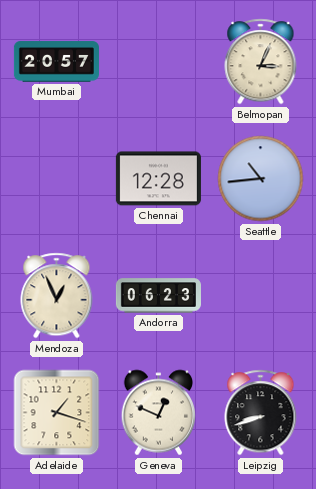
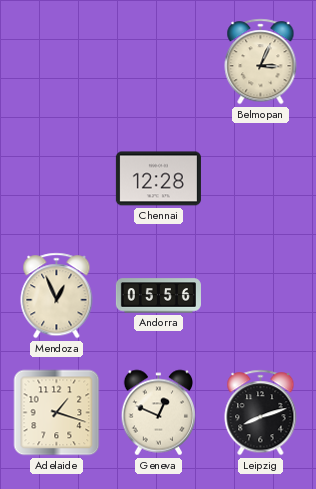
Mumbai: 20:57 -> none
Seattle: 10:44 -> none
Andorra: 06:23 -> 05:56
Leipzig: 8:42 -> 8:12
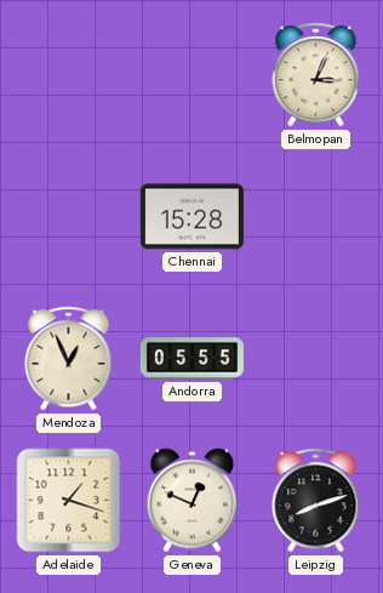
Chennai: 12:28 -> 15:28
Andorra: 05:56 -> 05:55
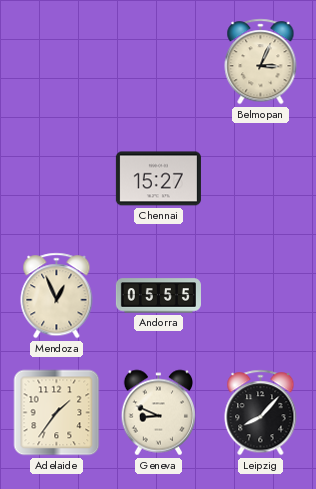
Chennai: 15:28 -> 15:27
Adelaide: 1:18 -> 1:36
Geneva: 12:49 -> 8:49
Leipzig: 8:12 -> 8:07
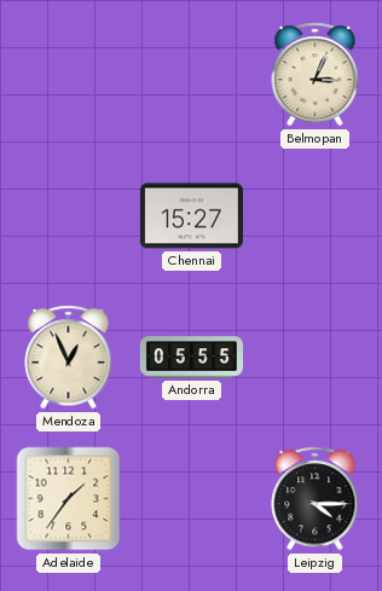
Geneva: 8:49 -> none
Leipzig: 8:07 -> 4:15
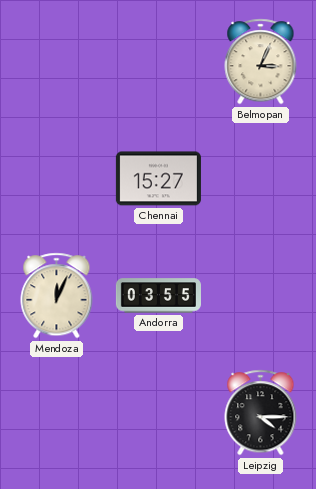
Mendoza: 12:56 -> 12:04
Andorra: 05:55 -> 03:55
Adelaide: 1:36 -> none
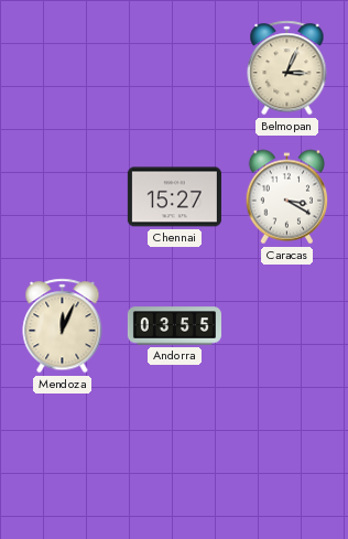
Caracas: none -> 3:20
Leipzig: 4:15 -> none
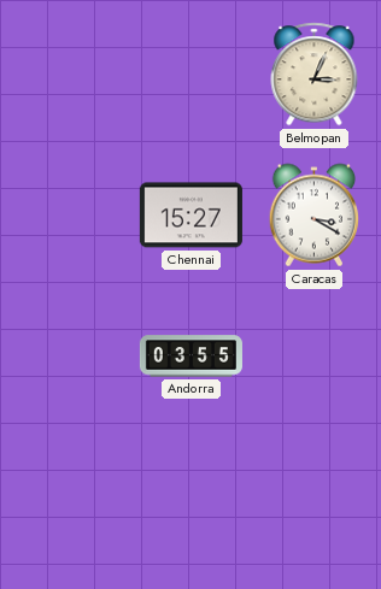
Mendoza: 12:04 -> none
